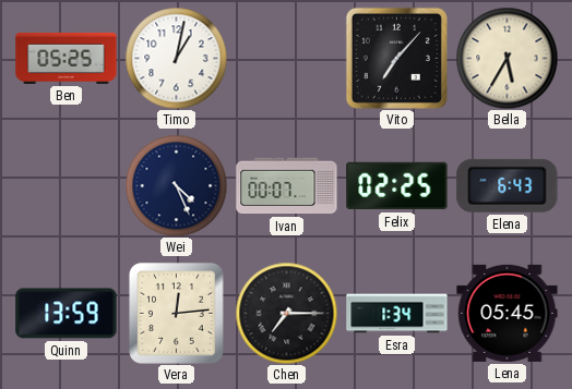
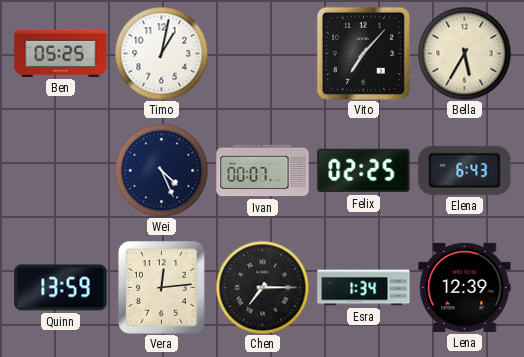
Lena: 05:45 -> 12:39
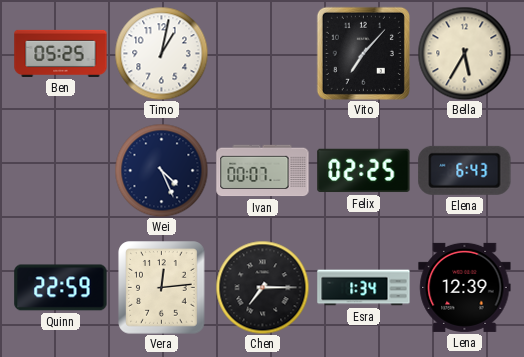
Quinn: 13:59 -> 22:59
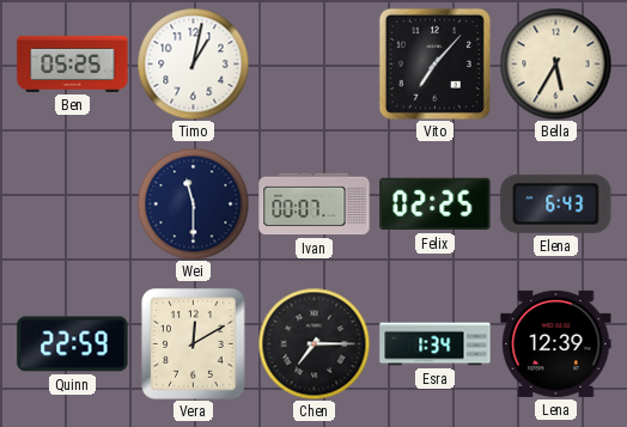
Wei: 4:26 -> 11:30
Vera: 12:14 -> 12:10
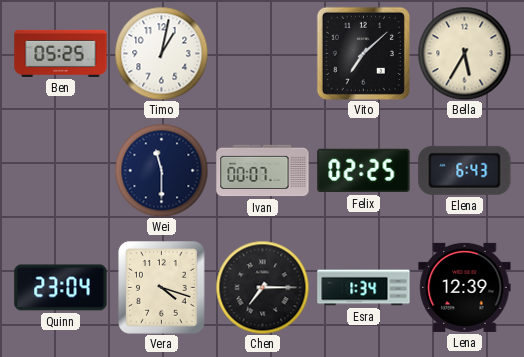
Vito: 7:07 -> 7:08
Quinn: 22:59 -> 23:04
Vera: 12:10 -> 4:18
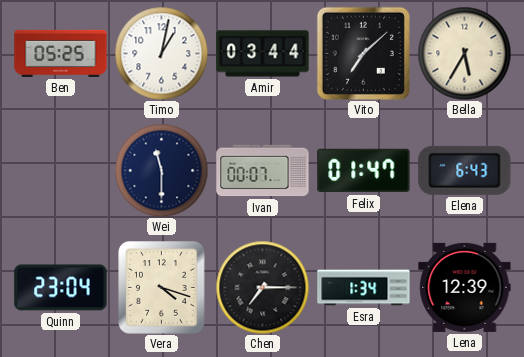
Amir: none -> 03:44
Felix: 02:25 -> 01:47
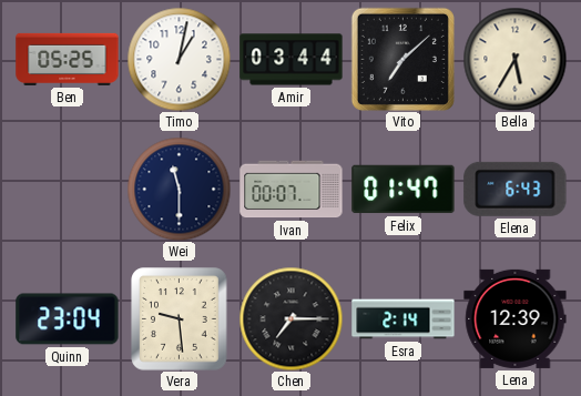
Vera: 4:18 -> 9:29
Esra: 1:34 -> 2:14
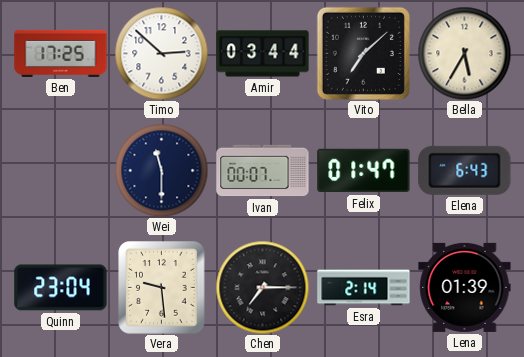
Ben: 05:25 -> 17:25
Timo: 1:02 -> 2:52
Lena: 12:39 -> 01:39
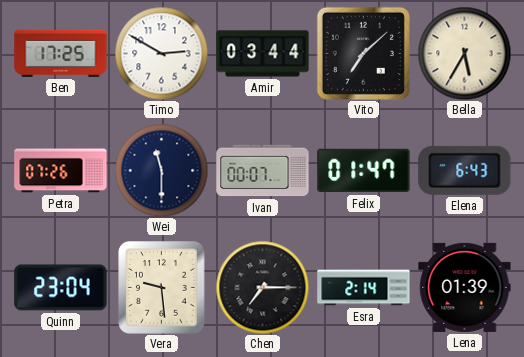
Timo: 2:52 -> 2:50
Petra: none -> 07:26
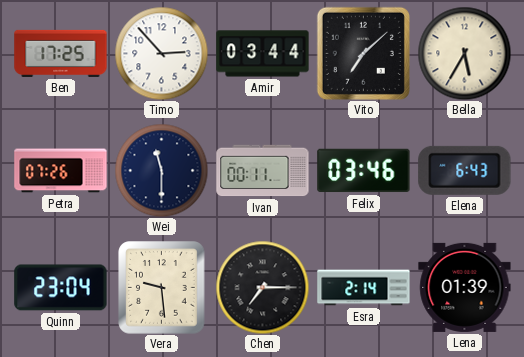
Timo: 2:50 -> 2:53
Ivan: 00:07 -> 00:11
Felix: 01:47 -> 03:46
